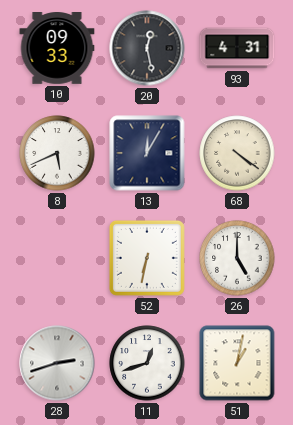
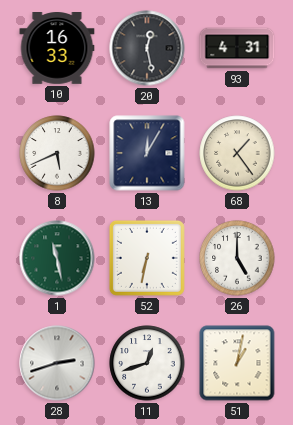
10: 09:33 -> 16:33
68: 4:21 -> 1:24
1: none -> 11:28
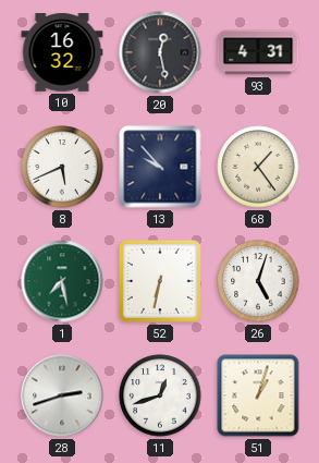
10: 16:33 -> 16:32
13: 12:05 -> 9:53
1: 11:28 -> 7:28
26: 5:00 -> 5:03
51: 1:02 -> 1:03
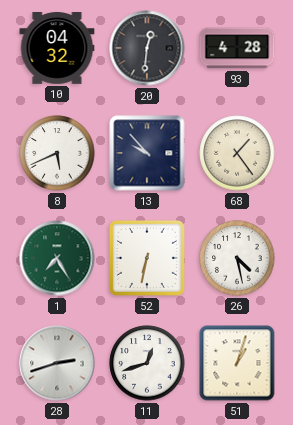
10: 16:32 -> 04:32
20: 12:28 -> 12:31
93: 4:31 -> 4:28
1: 7:28 -> 7:25
26: 5:03 -> 4:28
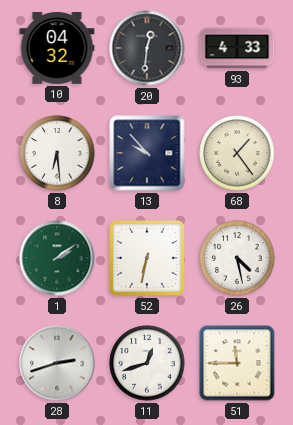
93: 4:28 -> 4:33
8: 5:41 -> 6:29
1: 7:25 -> 2:09
51: 1:03 -> 11:45
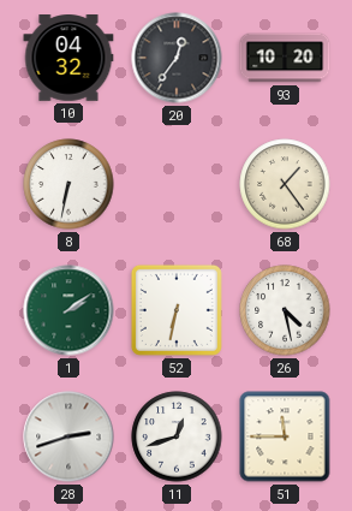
20: 12:31 -> 12:36
93: 4:33 -> 10:20
8: 6:29 -> 6:32
13: 9:53 -> none
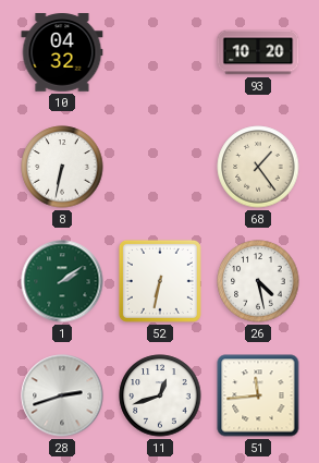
20: 12:36 -> none
51: 11:45 -> 11:44
